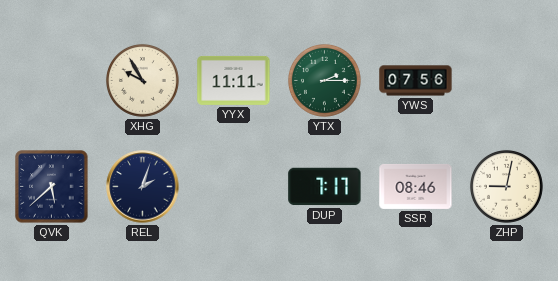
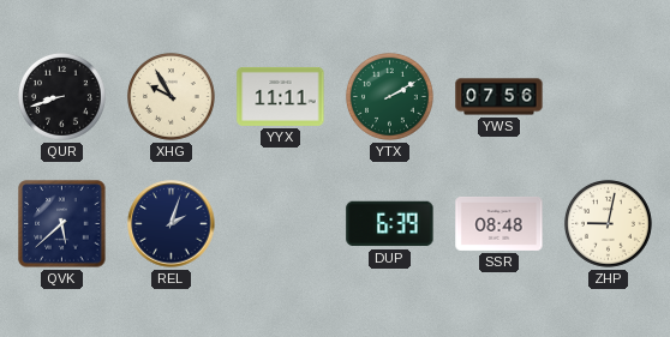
QUR: none -> 8:42
YTX: 2:15 -> 2:10
DUP: 7:17 -> 6:39
SSR: 08:46 -> 08:48
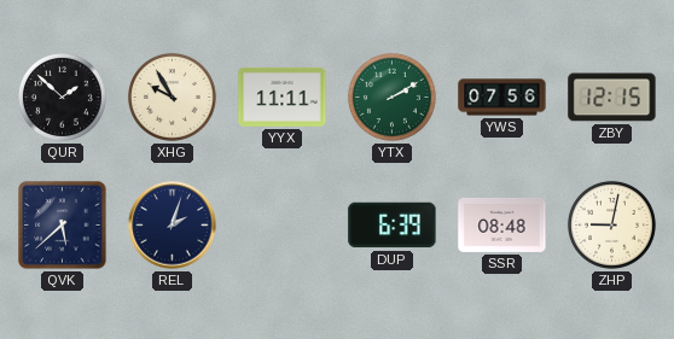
QUR: 8:42 -> 1:52
ZBY: none -> 12:15
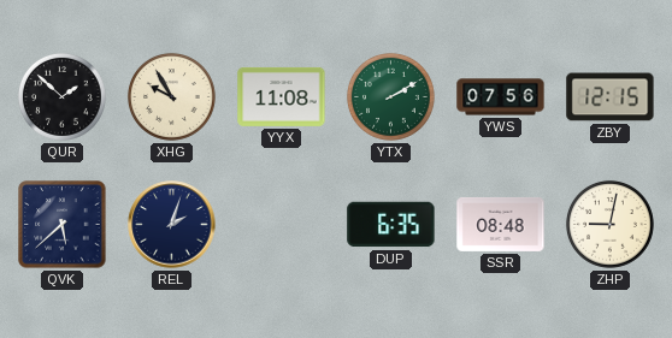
YYX: 11:11 -> 11:08
DUP: 6:39 -> 6:35
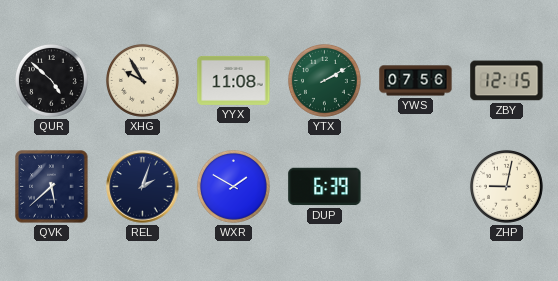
QUR: 1:52 -> 4:52
WXR: none -> 1:50
DUP: 6:35 -> 6:39
SSR: 08:48 -> none
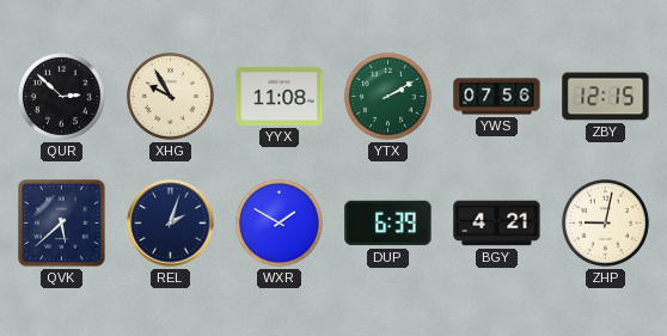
QUR: 4:52 -> 2:52
BGY: none -> 4:21
